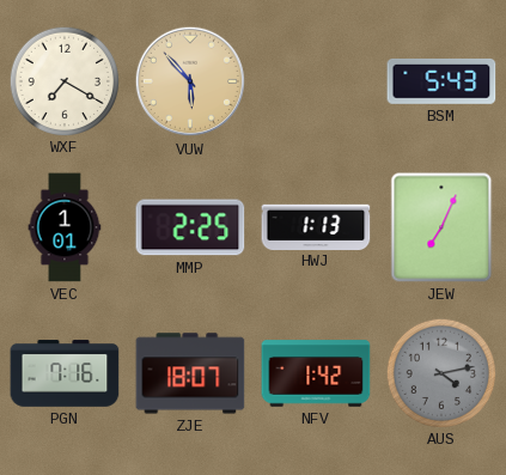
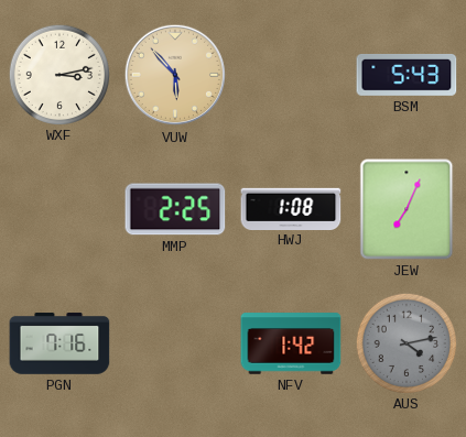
WXF: 7:20 -> 3:13
VEC: 1:01 -> none
HWJ: 1:13 -> 1:08
ZJE: 18:07 -> none
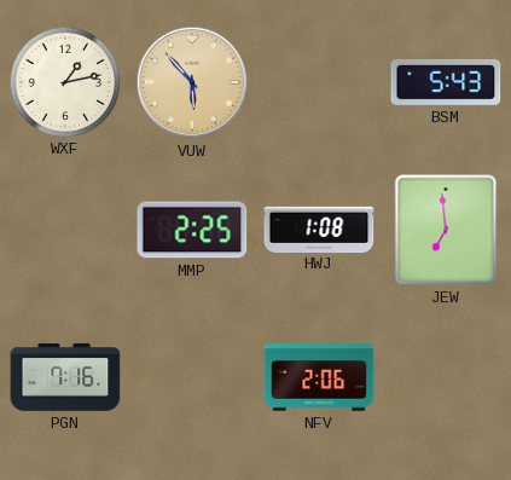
WXF: 3:13 -> 1:13
JEW: 7:04 -> 6:59
NFV: 1:42 -> 2:06
AUS: 4:13 -> none
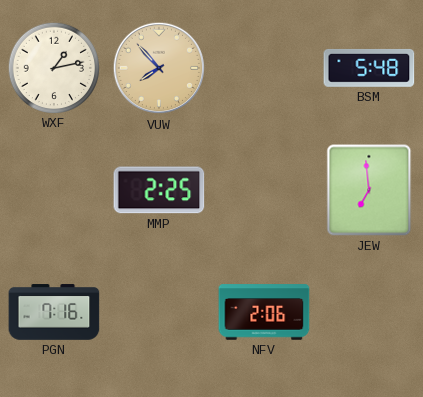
VUW: 5:53 -> 7:53
BSM: 5:43 -> 5:48
HWJ: 1:08 -> none
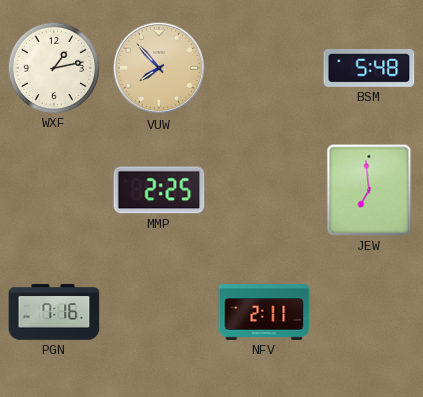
NFV: 2:06 -> 2:11
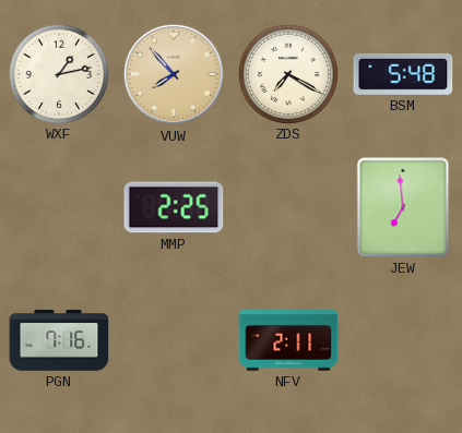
ZDS: none -> 7:20
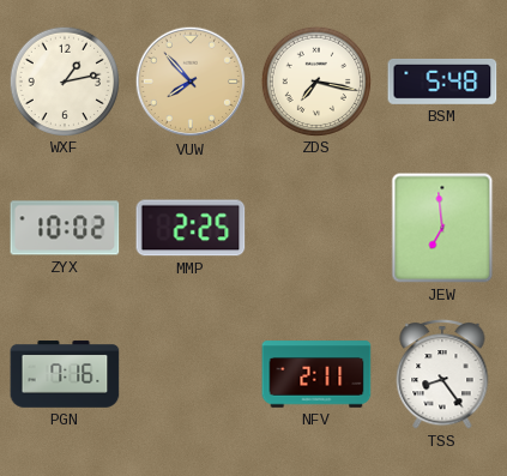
ZDS: 7:20 -> 7:17
ZYX: none -> 10:02
TSS: none -> 8:24
